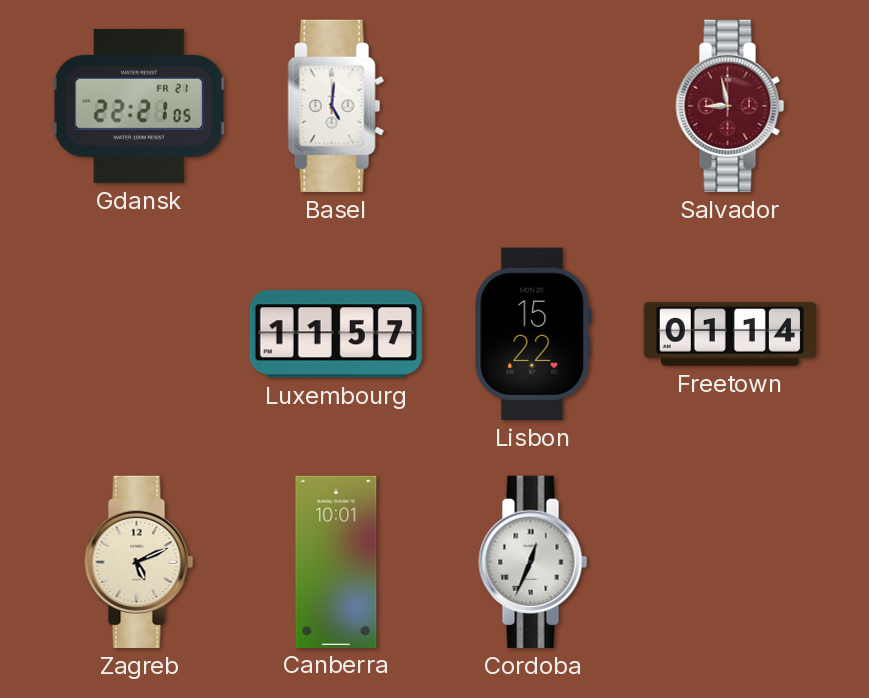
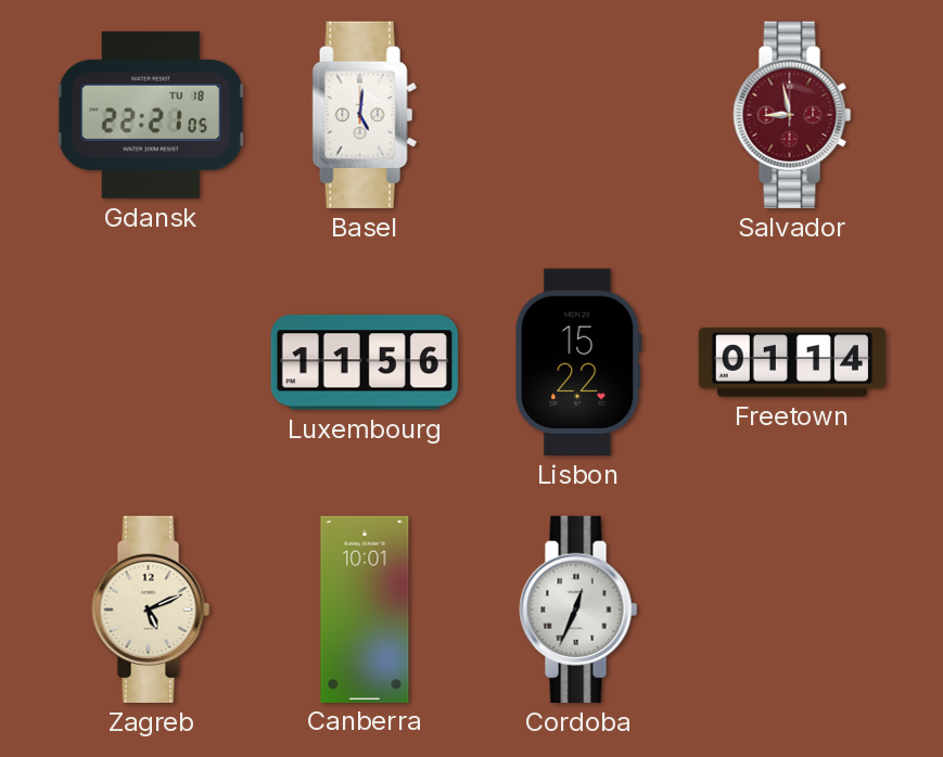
Gdansk date: FR 21 -> TU 18
Luxembourg: 11:57 -> 11:56
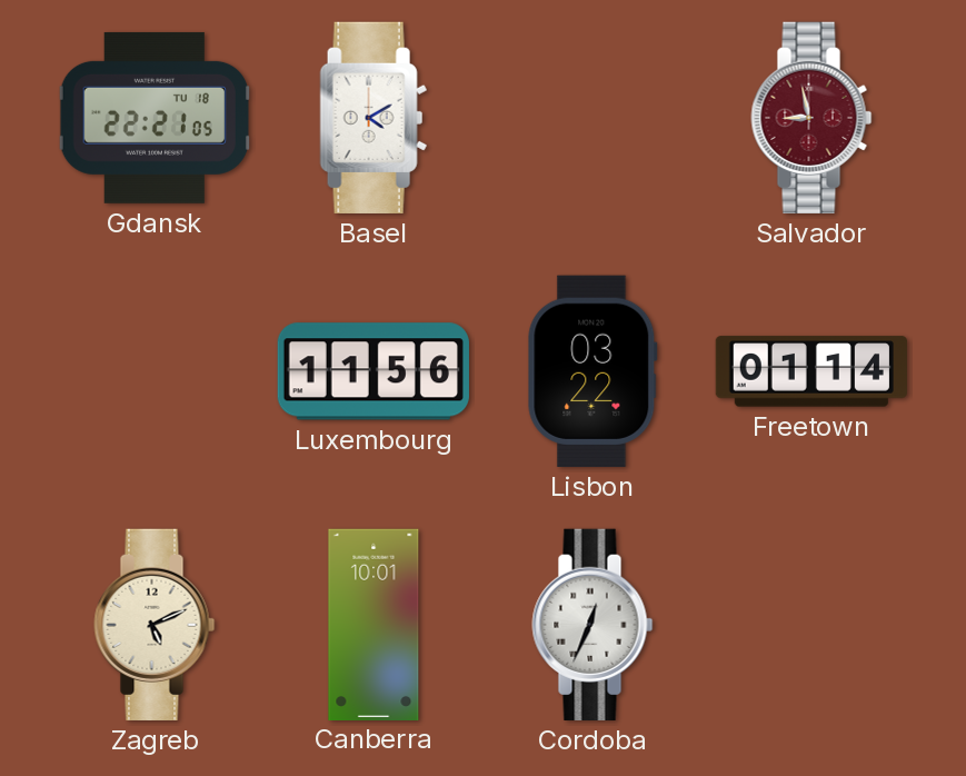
Basel: 5:01 -> 4:10
Lisbon: 15:22 -> 03:22
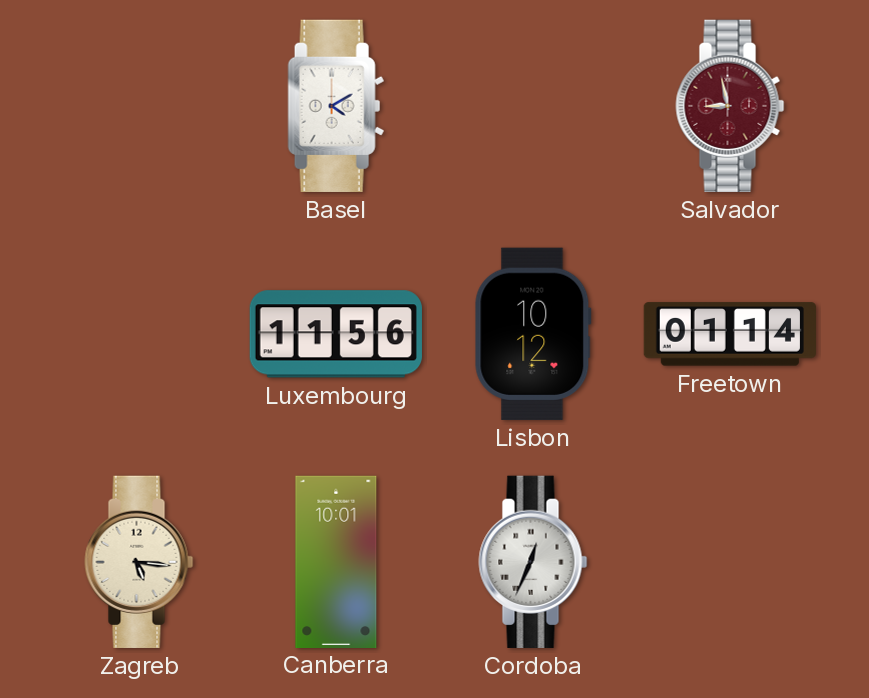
Gdansk: 22:21 -> none
Lisbon: 03:22 -> 10:12
Zagreb: 5:11 -> 5:16
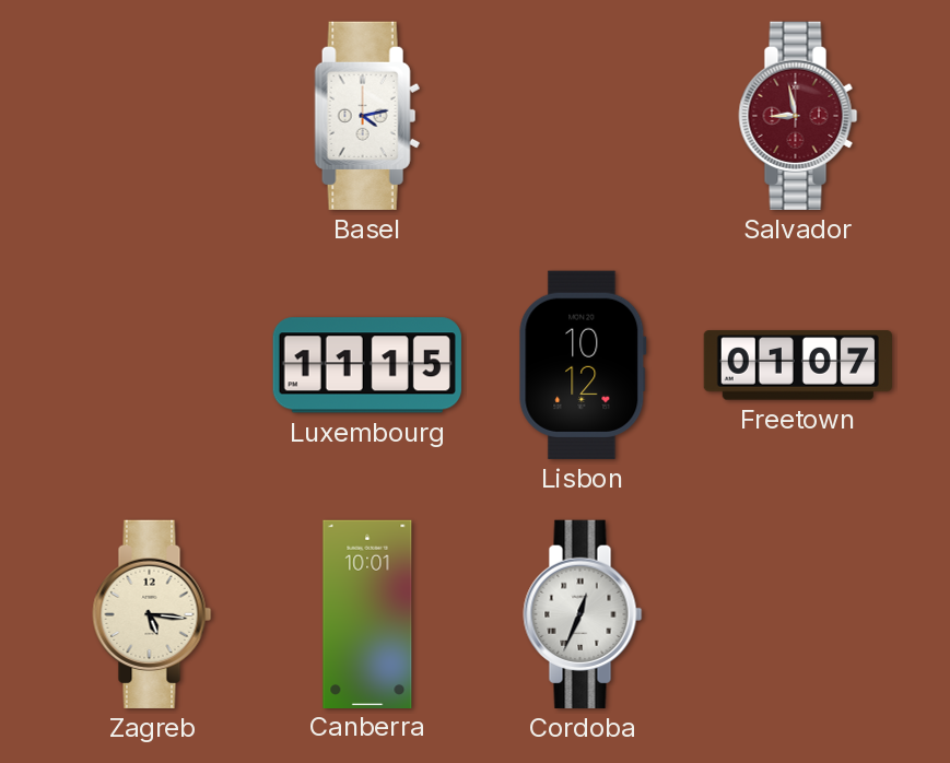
Basel: 4:10 -> 4:13
Luxembourg: 11:56 -> 11:15
Freetown: 01:14 -> 01:07
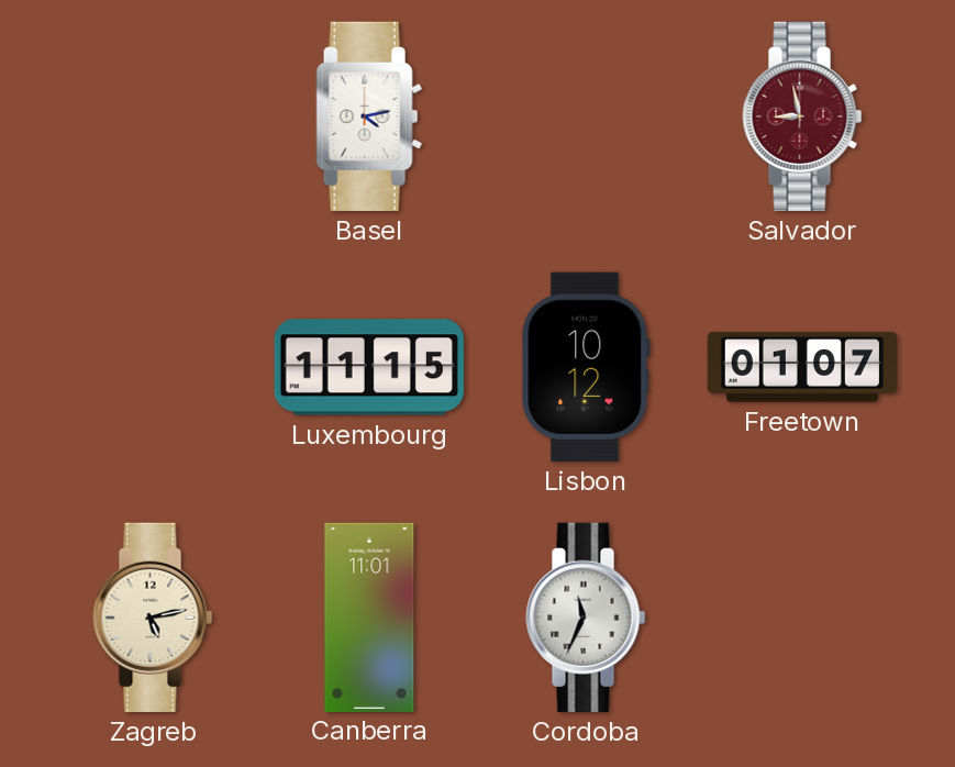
Zagreb: 5:16 -> 5:13
Canberra: 10:01 -> 11:01
Cordoba: 12:34 -> 11:34
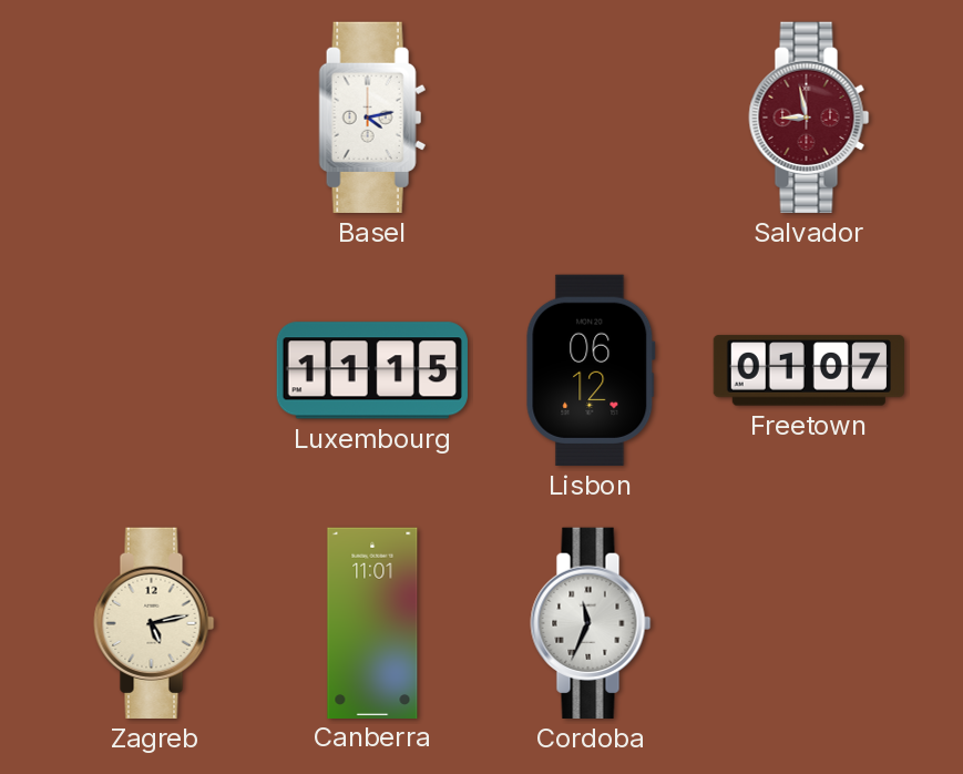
Lisbon: 10:12 -> 06:12
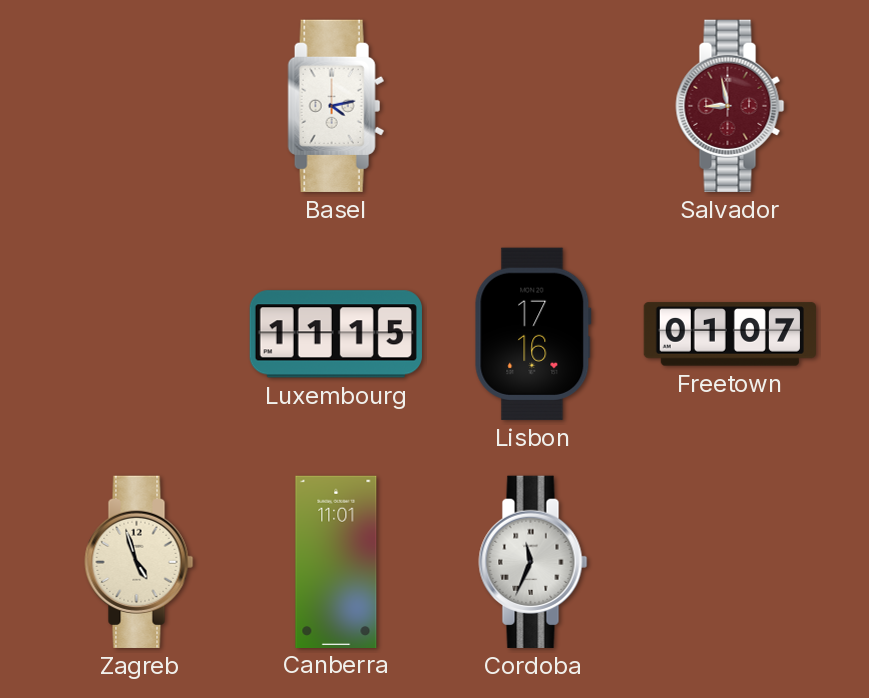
Lisbon: 06:12 -> 17:16
Zagreb: 5:13 -> 4:57
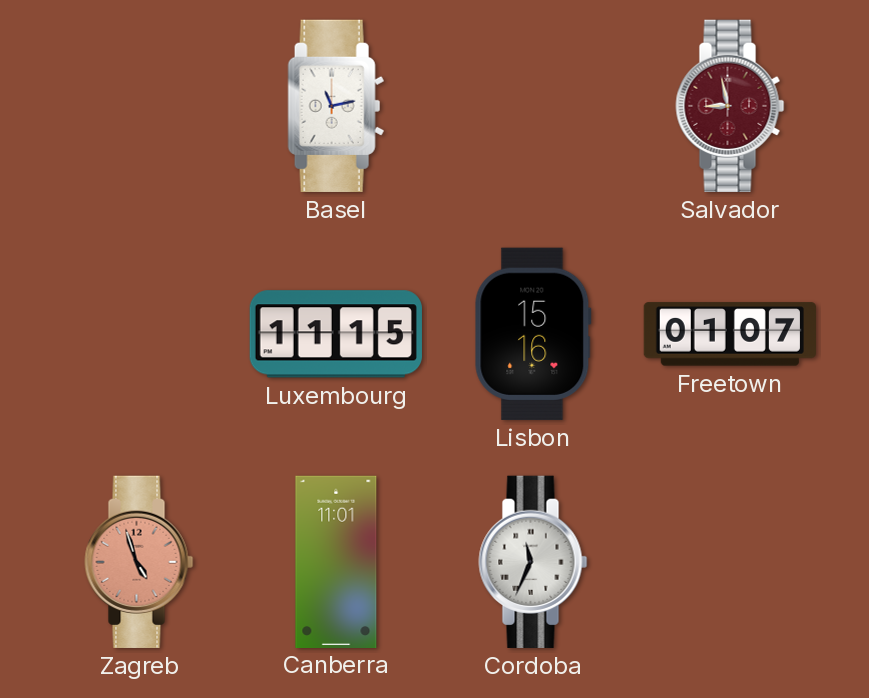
Basel: 4:13 -> 11:13
Lisbon: 17:16 -> 15:16
Zagreb dial: cream -> salmon
